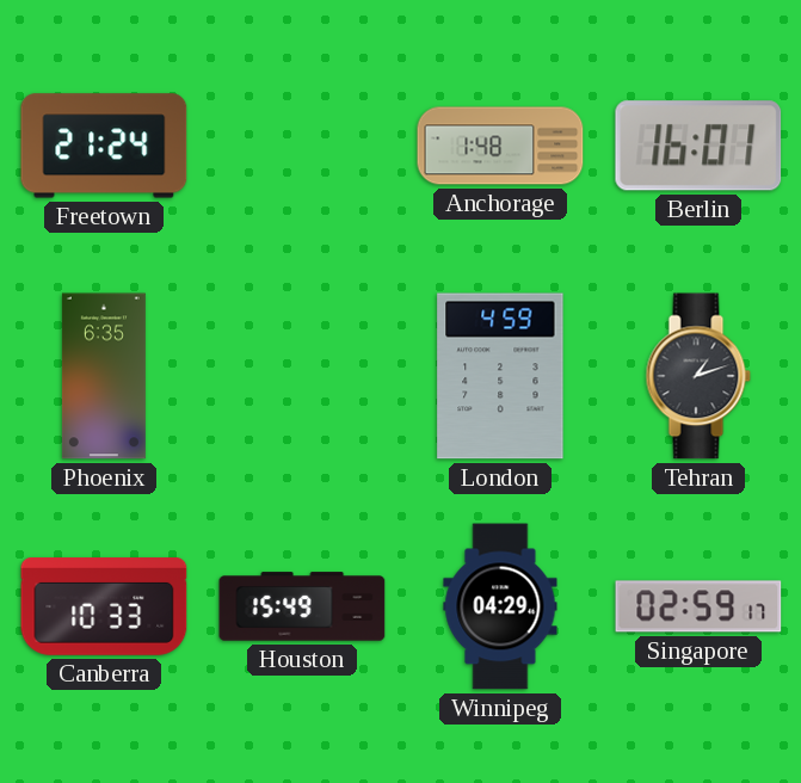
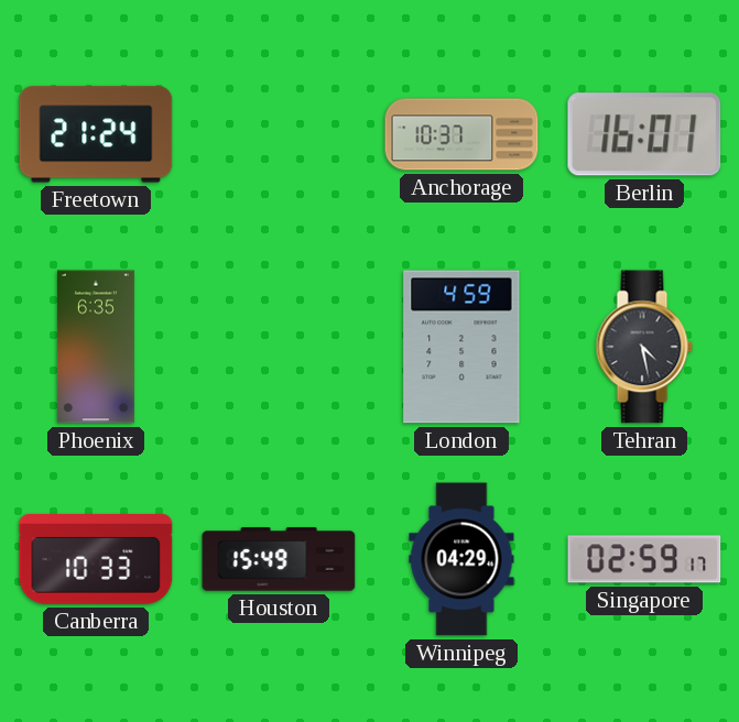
Anchorage: 1:48 -> 10:37
Tehran: 1:12 -> 4:28
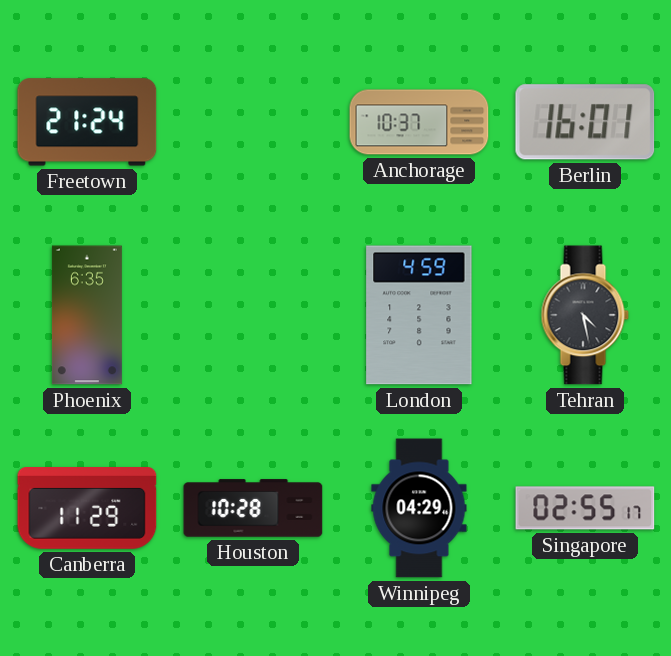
Canberra: 10:33 -> 11:29
Houston: 15:49 -> 10:28
Singapore: 02:59 -> 02:55
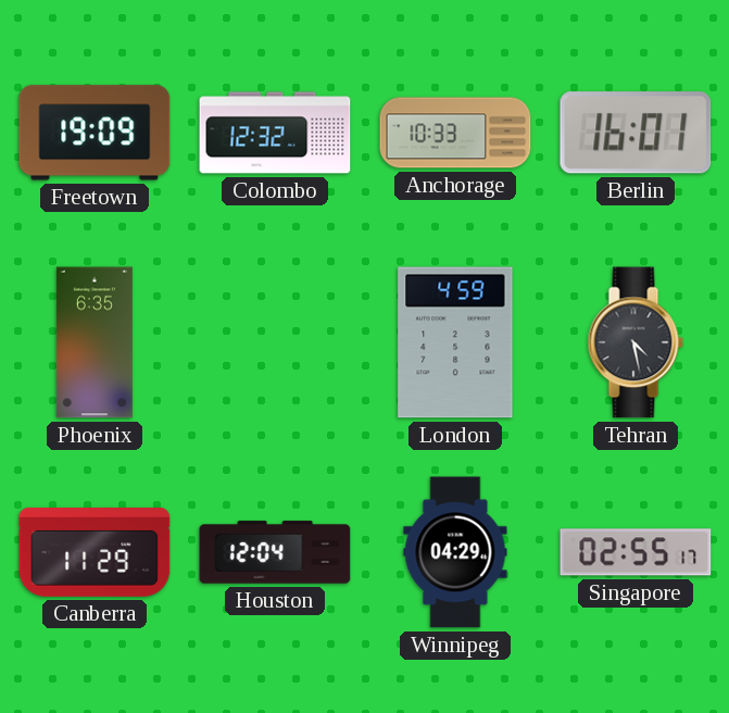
Freetown: 21:24 -> 19:09
Colombo: none -> 12:32
Anchorage: 10:37 -> 10:33
Houston: 10:28 -> 12:04
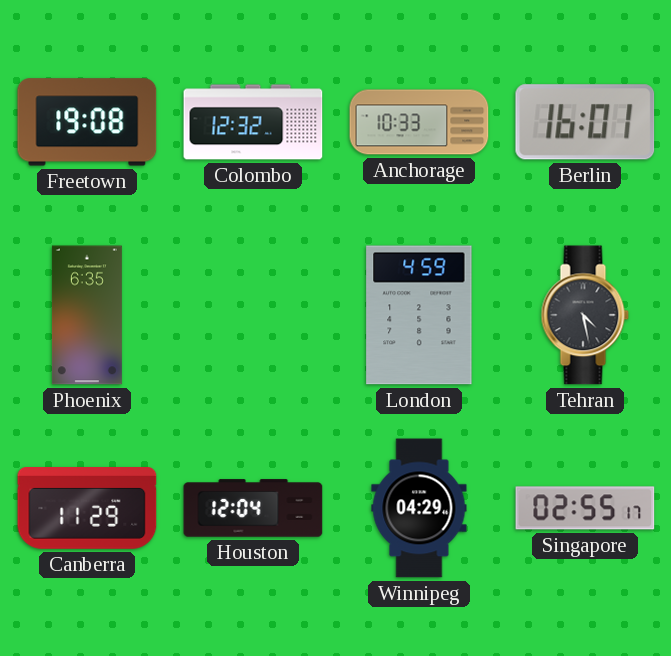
Freetown: 19:09 -> 19:08
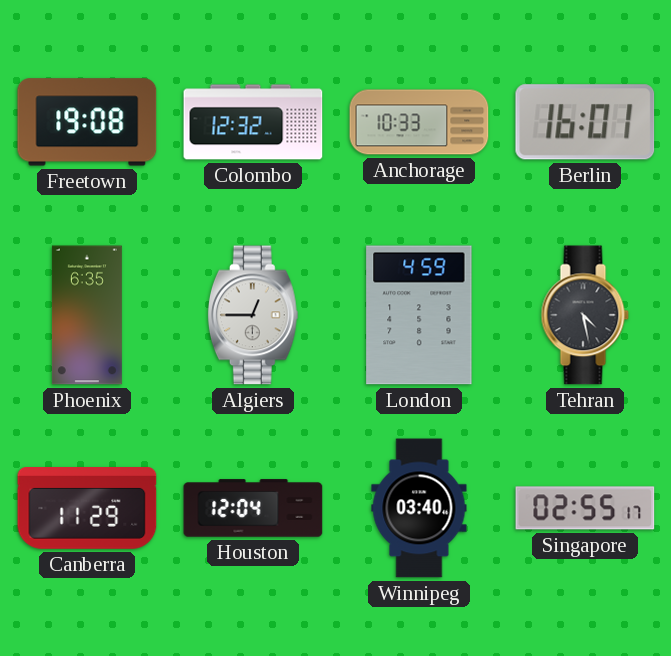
Algiers: none -> 12:45
Winnipeg: 04:29 -> 03:40
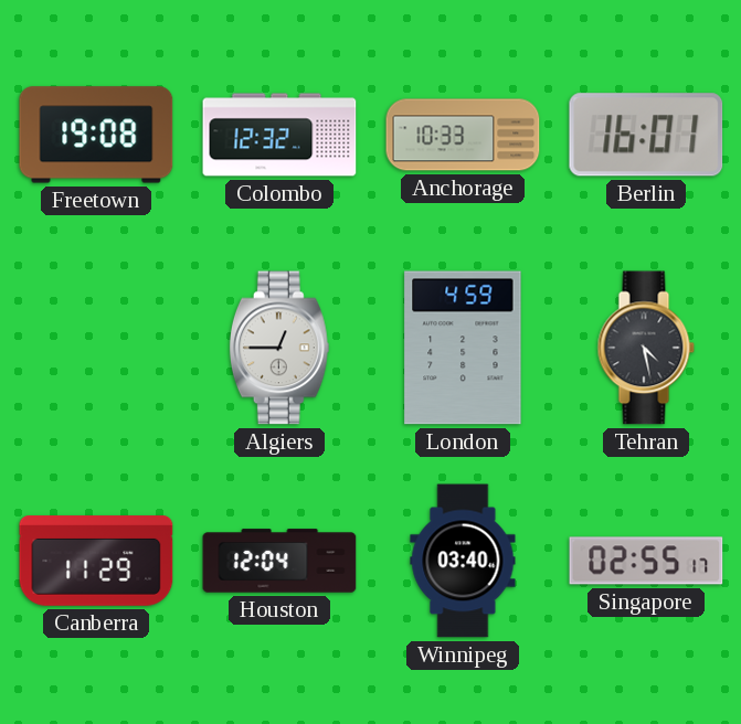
Phoenix: 6:35 -> none
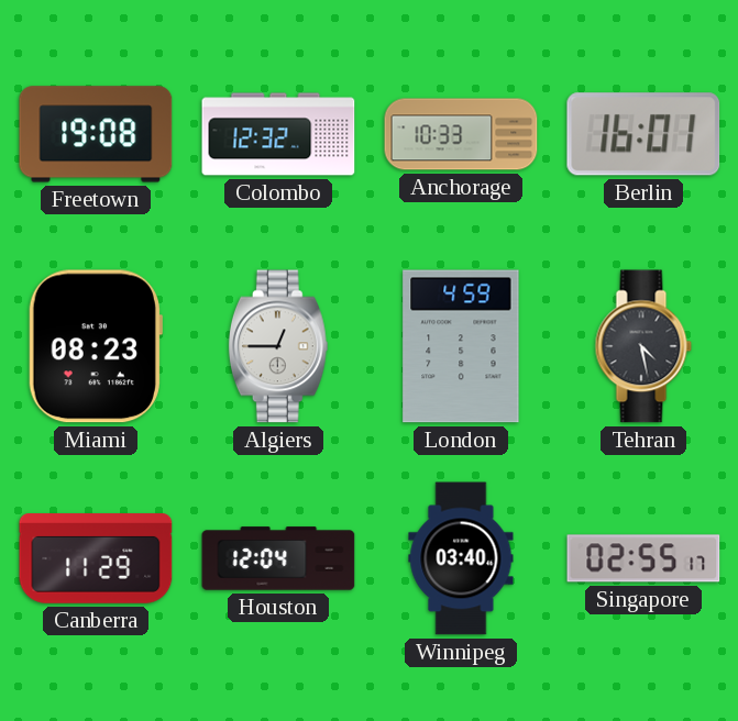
Miami: none -> 08:23
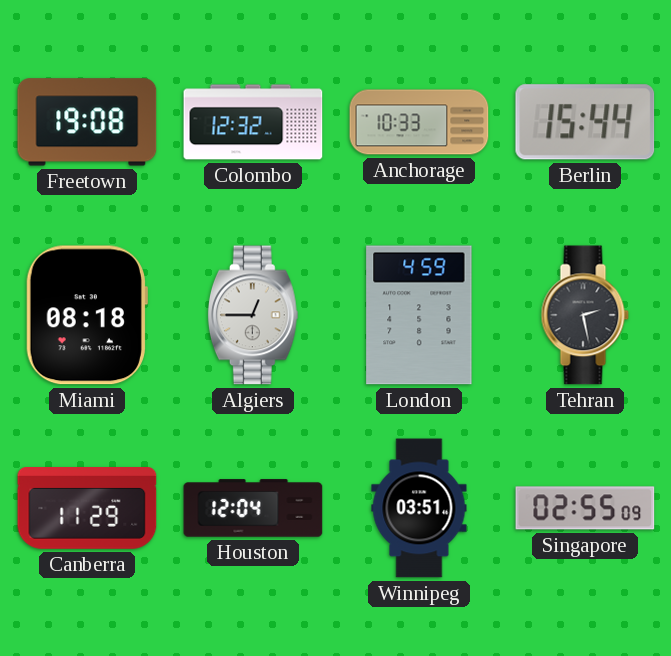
Berlin: 16:01 -> 15:44
Miami: 08:23 -> 08:18
Tehran: 4:28 -> 2:28
Winnipeg: 03:40 -> 03:51
Singapore: 02:55:17 -> 02:55:09
